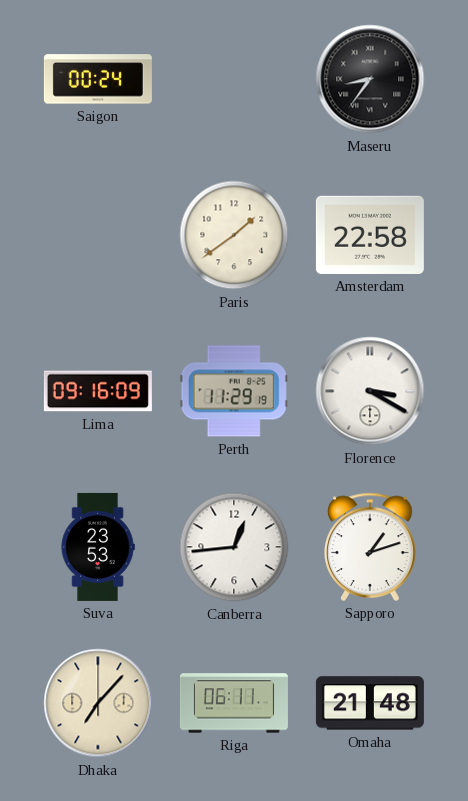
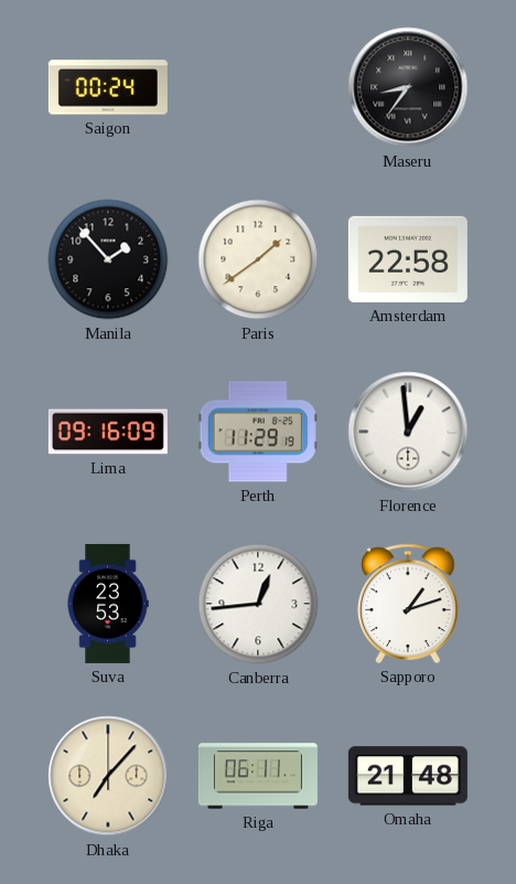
Manila: none -> 1:53
Florence: 3:20 -> 12:59
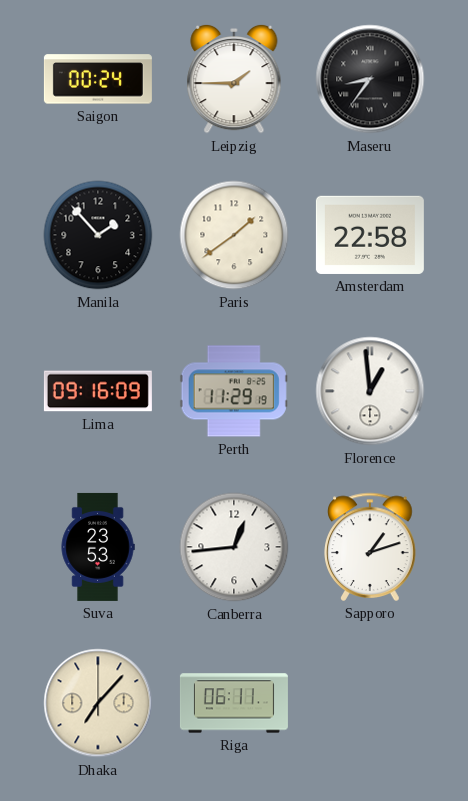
Leipzig: none -> 1:45
Omaha: 21:48 -> none
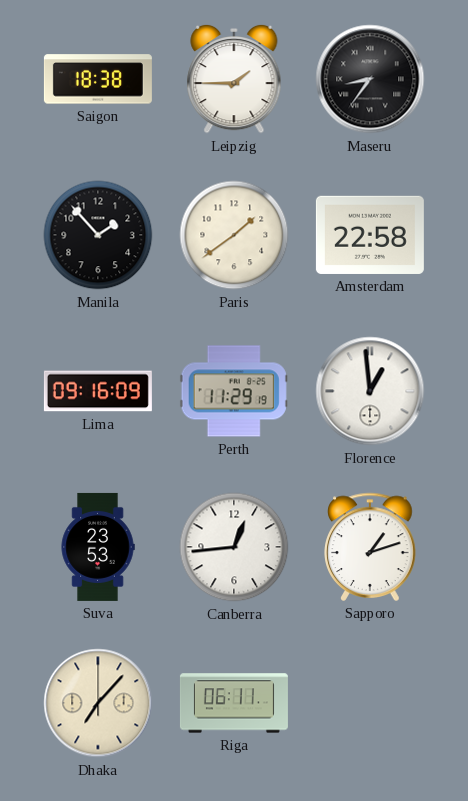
Saigon: 00:24 -> 18:38
